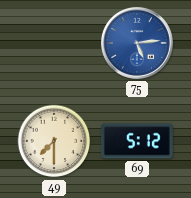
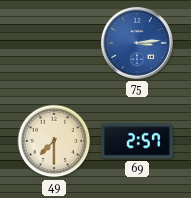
75: 5:14 -> 3:14
69: 5:12 -> 2:57
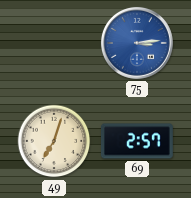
49: 7:30 -> 7:03
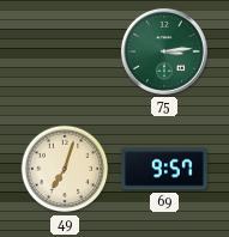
75 dial: blue -> green
69: 2:57 -> 9:57
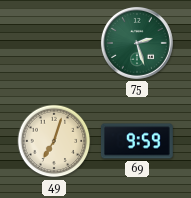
75: 3:14 -> 2:27
69: 9:57 -> 9:59
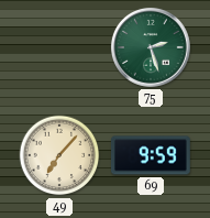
49: 7:03 -> 7:07
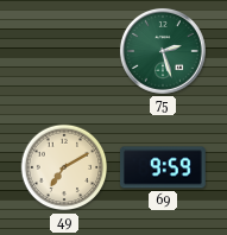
49: 7:07 -> 7:10
